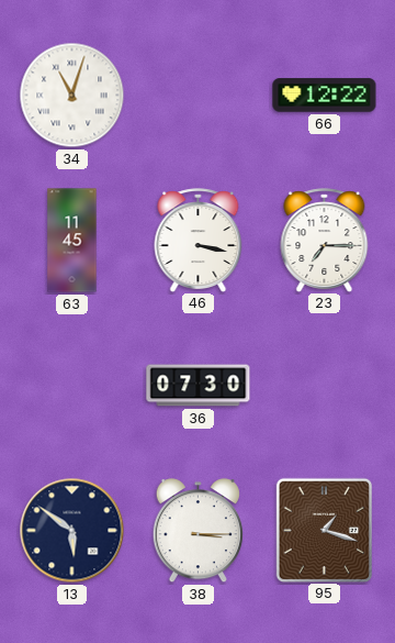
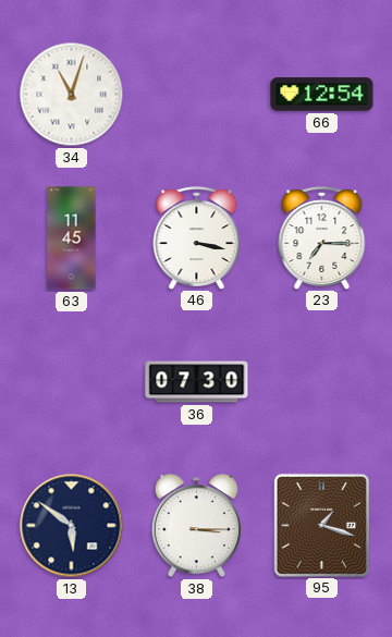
66: 12:22 -> 12:54
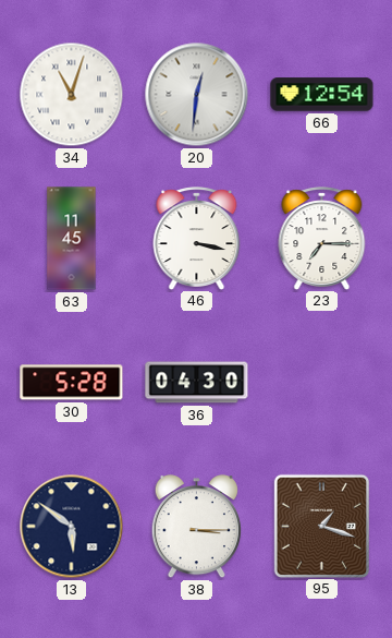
20: none -> 12:31
30: none -> 5:28
36: 07:30 -> 04:30
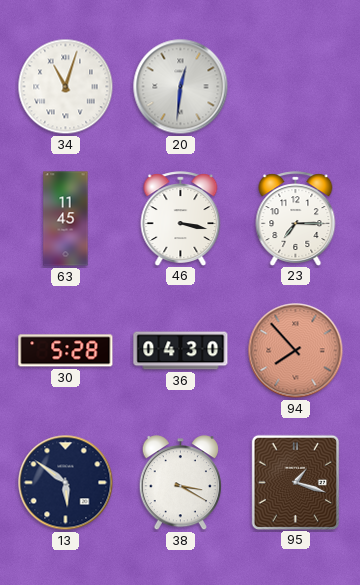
66: 12:54 -> none
94: none -> 7:53
38: 3:15 -> 3:20
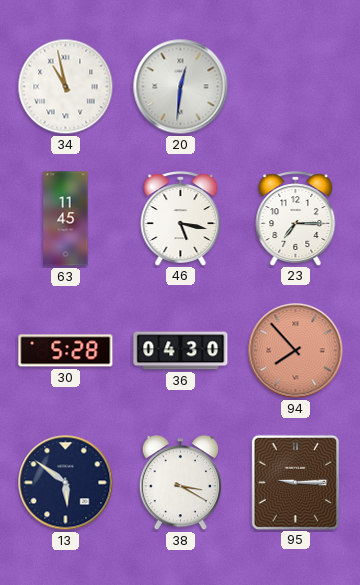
34: 11:03 -> 10:58
46: 3:17 -> 5:17
95: 1:18 -> 9:15
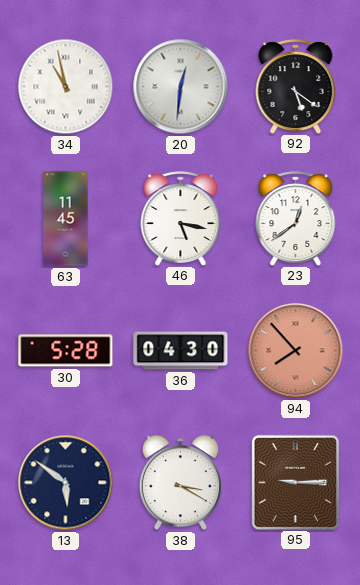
92: none -> 5:21
23: 7:15 -> 12:39
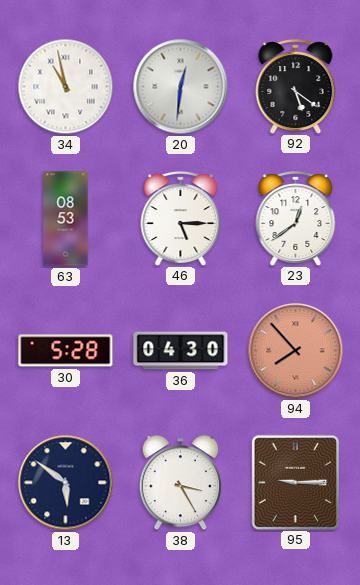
63: 11:45 -> 08:53
46: 5:17 -> 5:15
38: 3:20 -> 3:25
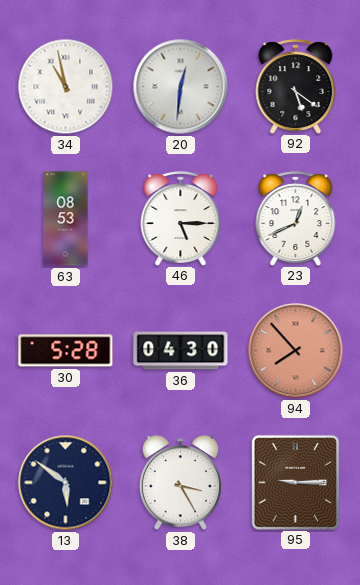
23: 12:39 -> 12:41
